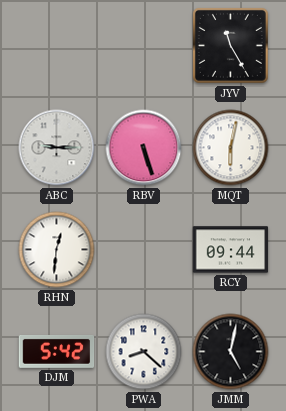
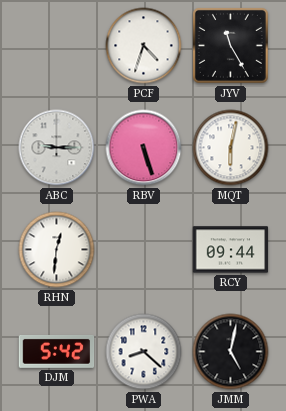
PCF: none -> 4:33
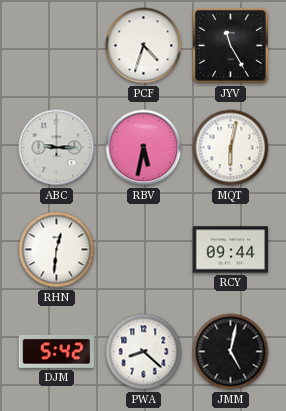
RBV: 5:27 -> 5:32
